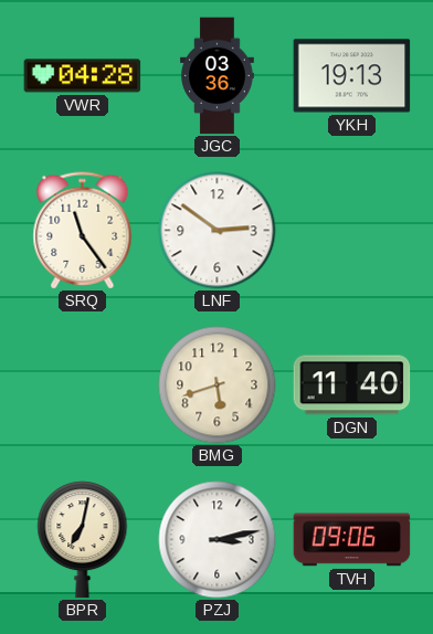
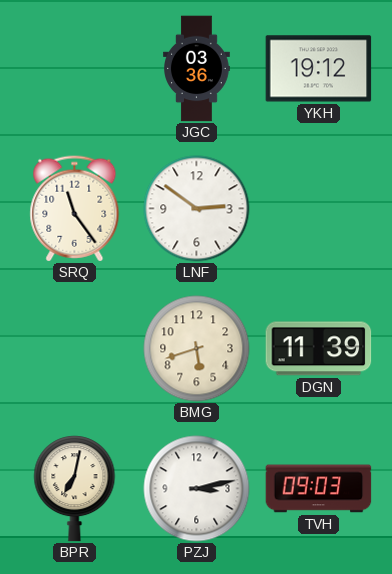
VWR: 04:28 -> none
YKH: 19:13 -> 19:12
DGN: 11:40 -> 11:39
TVH: 09:06 -> 09:03
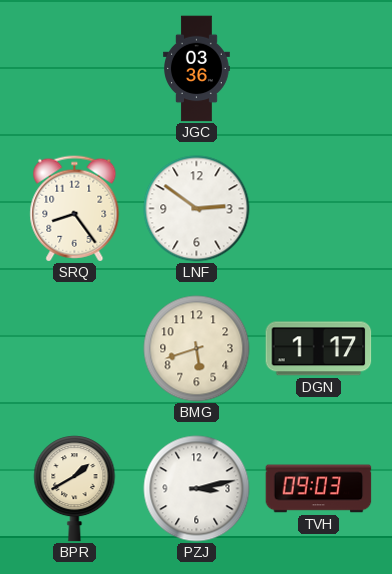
YKH: 19:12 -> none
SRQ: 11:24 -> 8:24
DGN: 11:39 -> 1:17
BPR: 7:02 -> 1:40
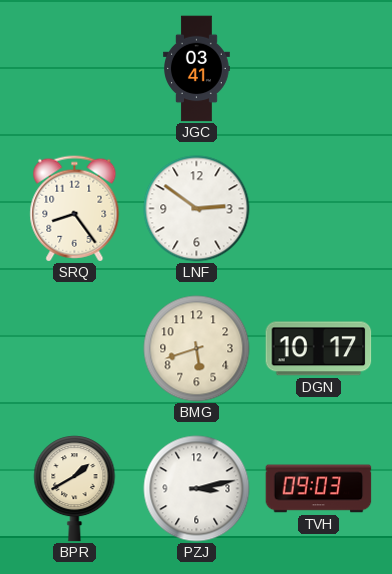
JGC: 03:36 -> 03:41
DGN: 1:17 -> 10:17
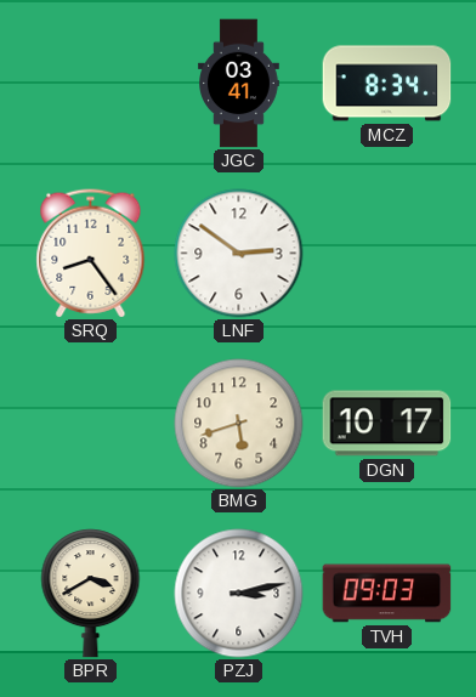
MCZ: none -> 8:34
BPR: 1:40 -> 3:40
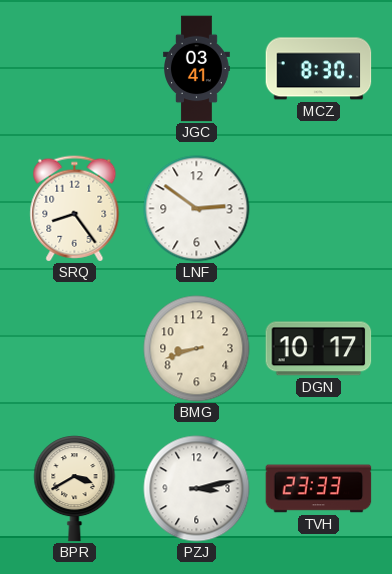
MCZ: 8:34 -> 8:30
BMG: 5:42 -> 8:42
TVH: 09:03 -> 23:33
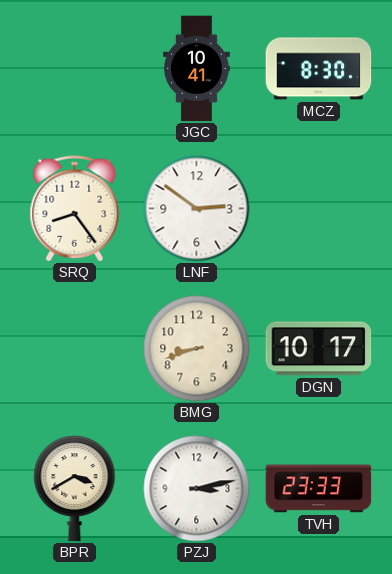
JGC: 03:41 -> 10:41
